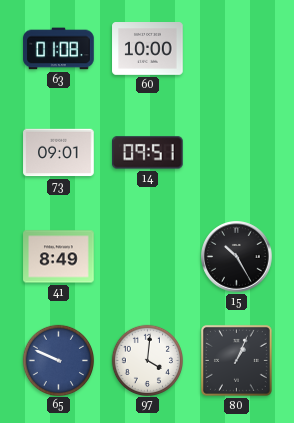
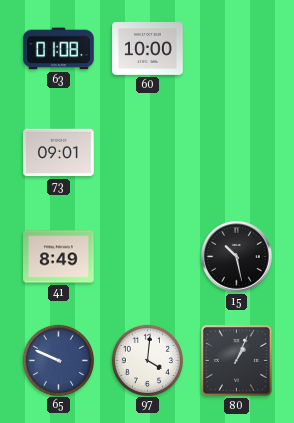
14: 09:51 -> none
15: 10:25 -> 10:28
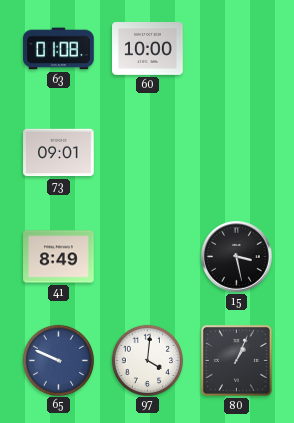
15: 10:28 -> 3:28
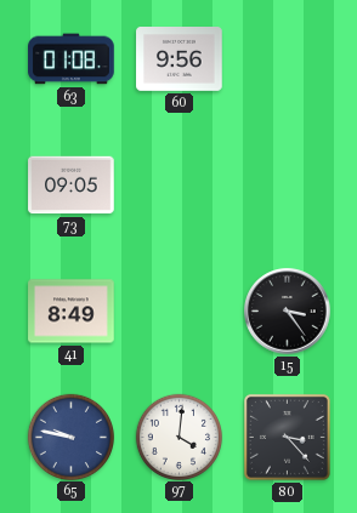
60: 10:00 -> 9:56
73: 09:01 -> 09:05
15: 3:28 -> 3:24
65: 9:49 -> 9:47
80: 1:04 -> 3:23
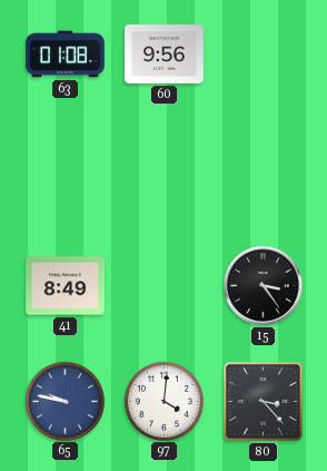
73: 09:05 -> none
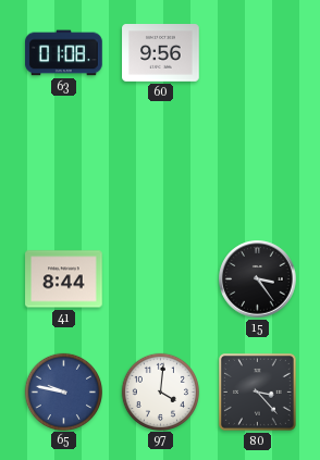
41: 8:49 -> 8:44
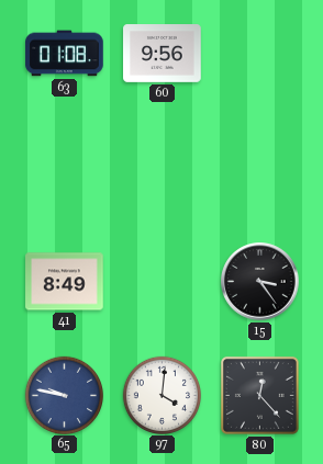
41: 8:44 -> 8:49
80: 3:23 -> 12:23
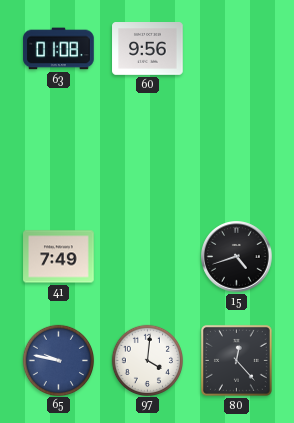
41: 8:49 -> 7:49
15: 3:24 -> 4:42
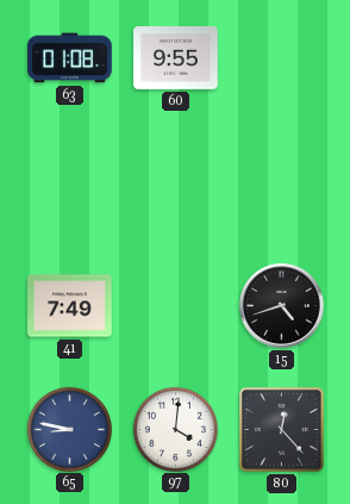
60: 9:56 -> 9:55
65: 9:47 -> 8:47
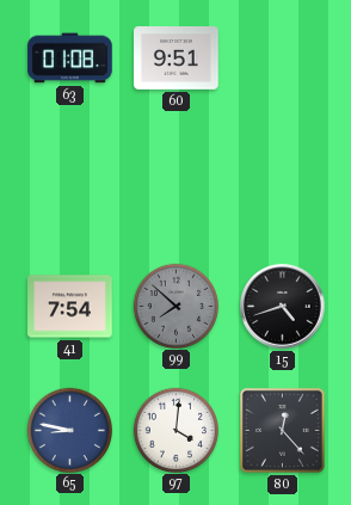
60: 9:55 -> 9:51
41: 7:49 -> 7:54
99: none -> 7:52
